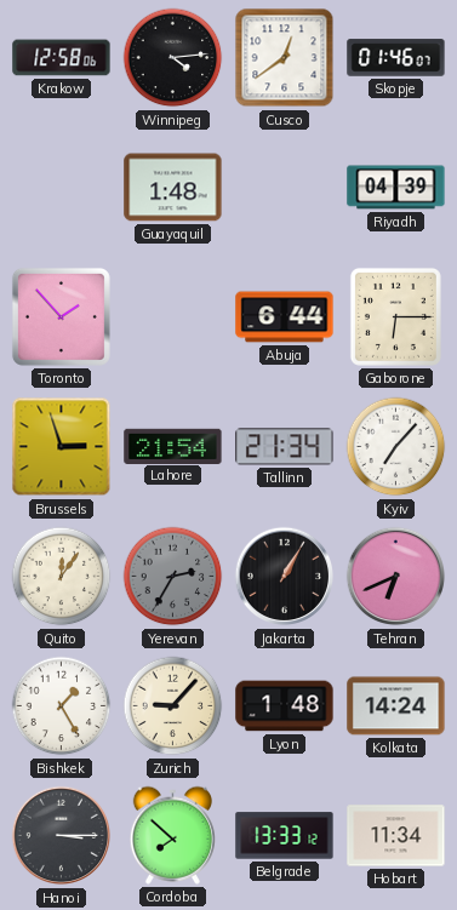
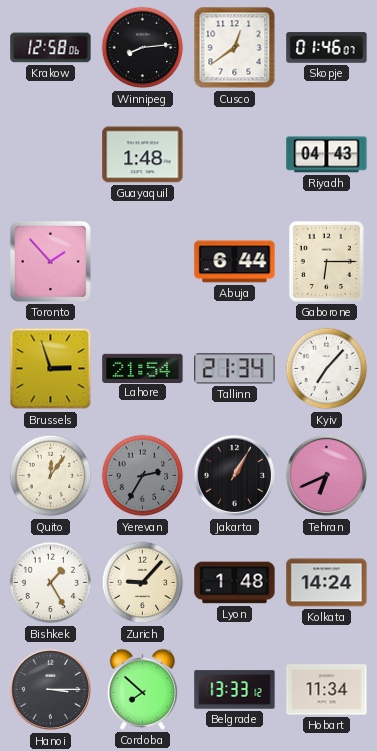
Winnipeg: 4:14 -> 8:14
Riyadh: 04:39 -> 04:43
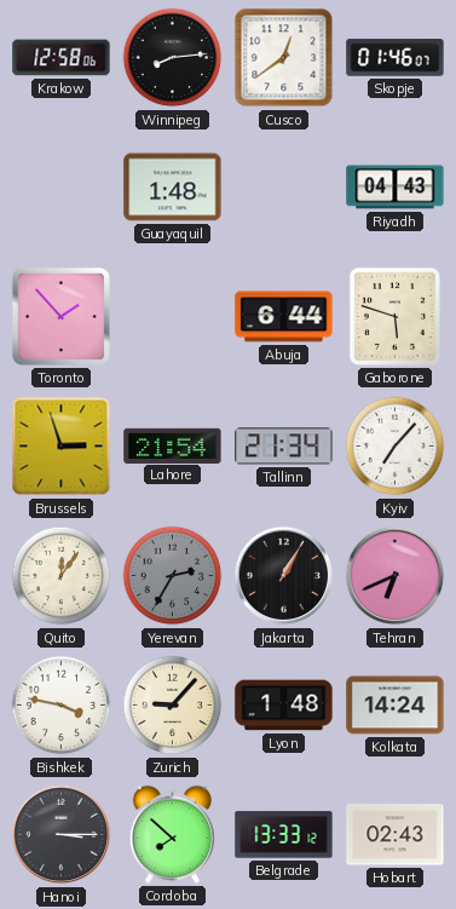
Gaborone: 6:15 -> 5:48
Bishkek: 1:25 -> 3:47
Hobart: 11:34 -> 02:43
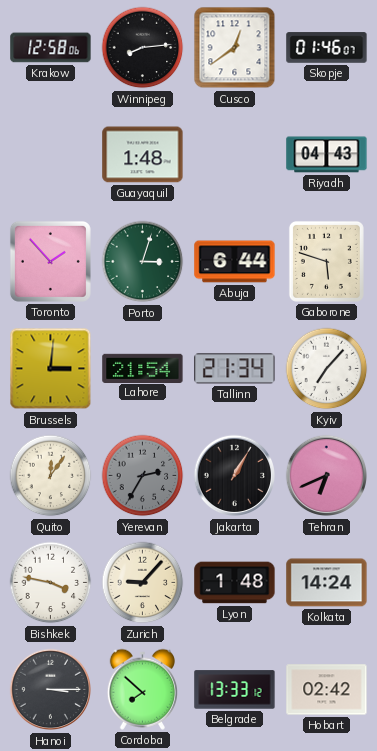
Porto: none -> 3:03
Brussels: 2:57 -> 3:01
Hobart: 02:43 -> 02:42
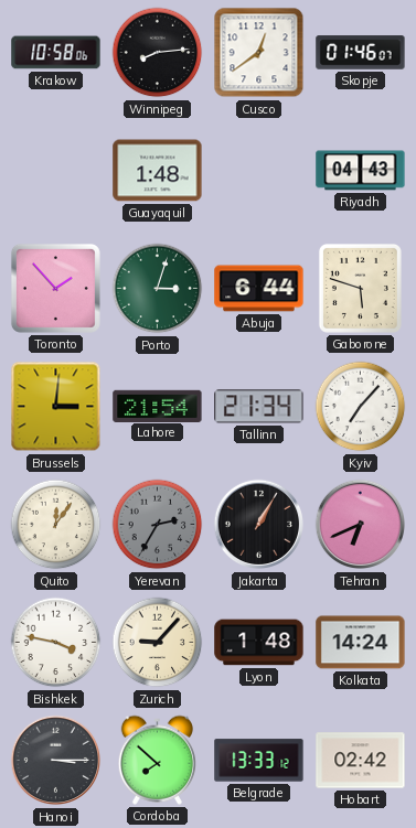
Krakow: 12:58 -> 10:58
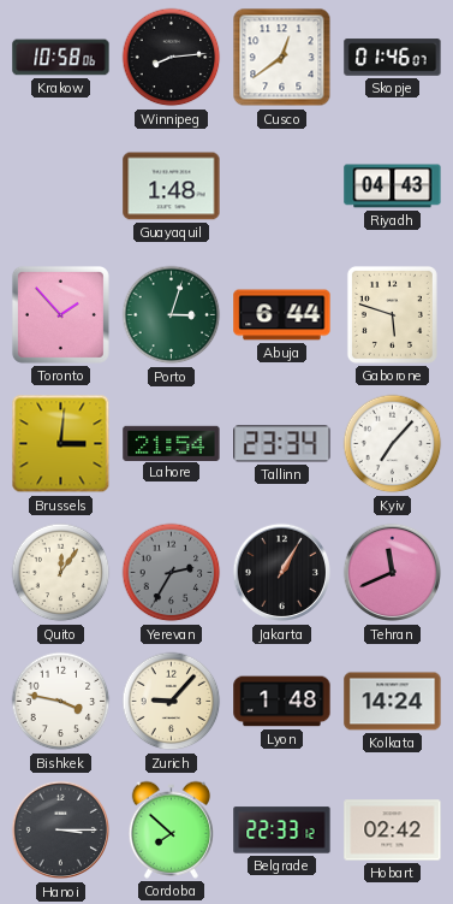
Tallinn: 21:34 -> 23:34
Tehran: 6:41 -> 11:41
Belgrade: 13:33 -> 22:33
